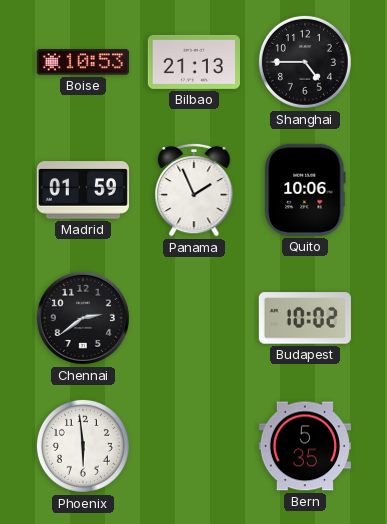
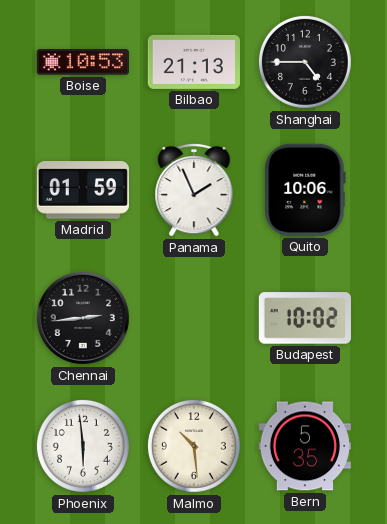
Chennai: 2:39 -> 2:44
Malmo: none -> 10:29
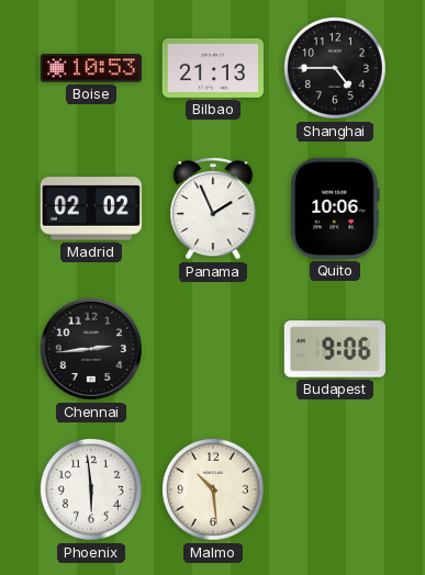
Madrid: 01:59 -> 02:02
Budapest: 10:02 -> 9:06
Bern: 5:35 -> none
